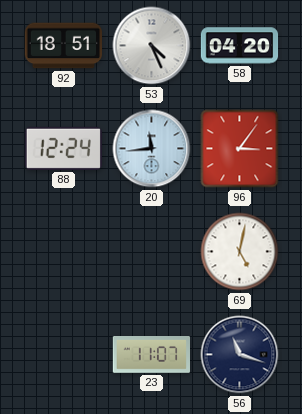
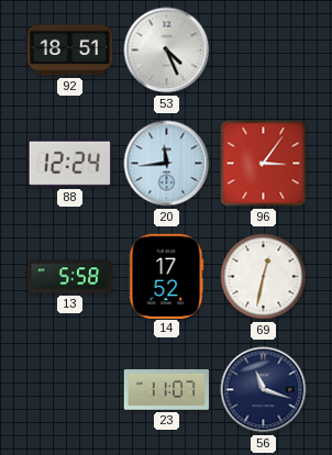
58: 04:20 -> none
13: none -> 5:58
14: none -> 17:52
69: 5:02 -> 12:32
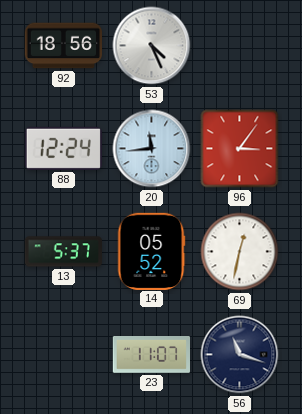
92: 18:51 -> 18:56
13: 5:58 -> 5:37
14: 17:52 -> 05:52
